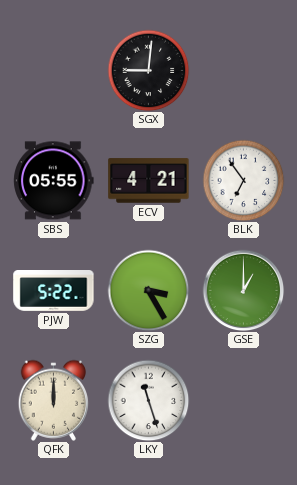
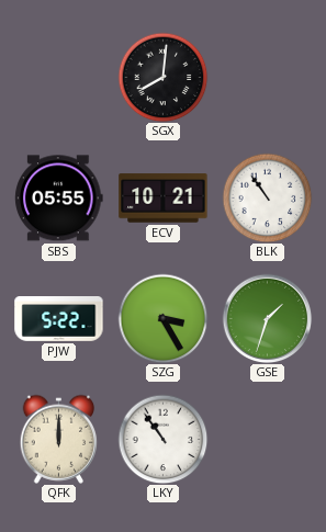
SGX: 9:01 -> 8:01
ECV: 4:21 -> 10:21
BLK: 6:54 -> 10:54
GSE: 1:00 -> 1:33
LKY: 11:27 -> 10:54
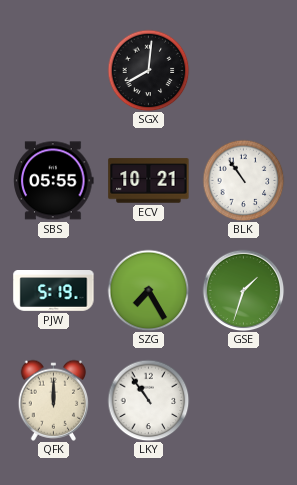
PJW: 5:22 -> 5:19
SZG: 3:25 -> 7:25
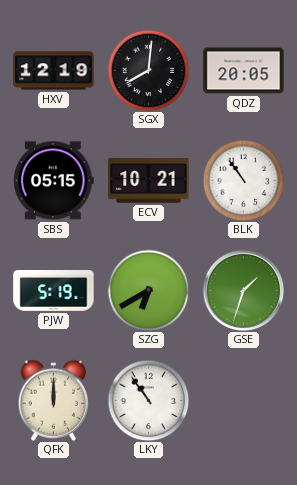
HXV: none -> 12:19
QDZ: none -> 20:05
SBS: 05:55 -> 05:15
SZG: 7:25 -> 6:40
